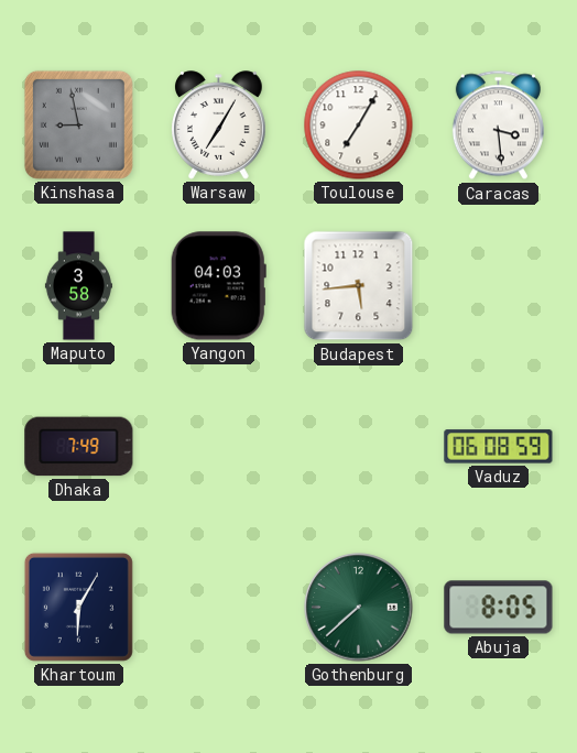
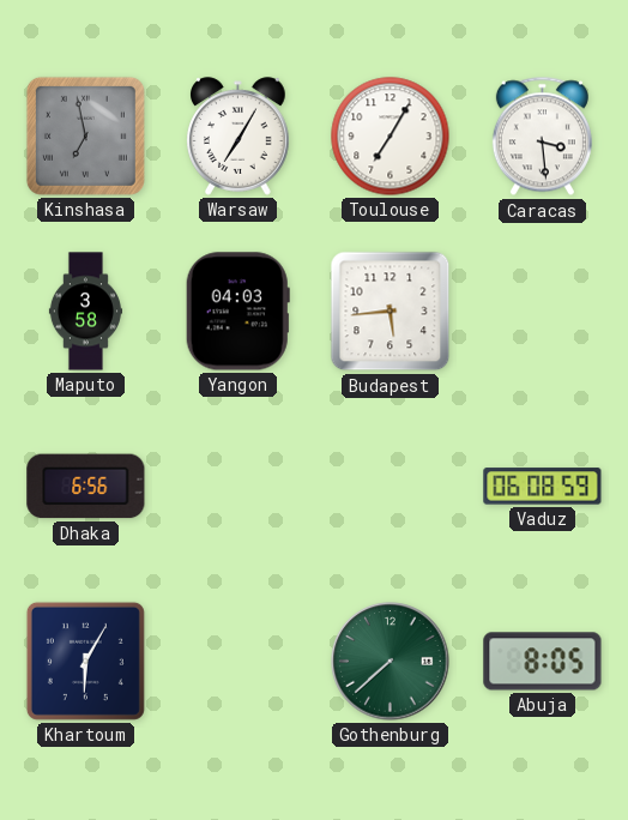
Kinshasa: 8:58 -> 6:58
Dhaka: 7:49 -> 6:56
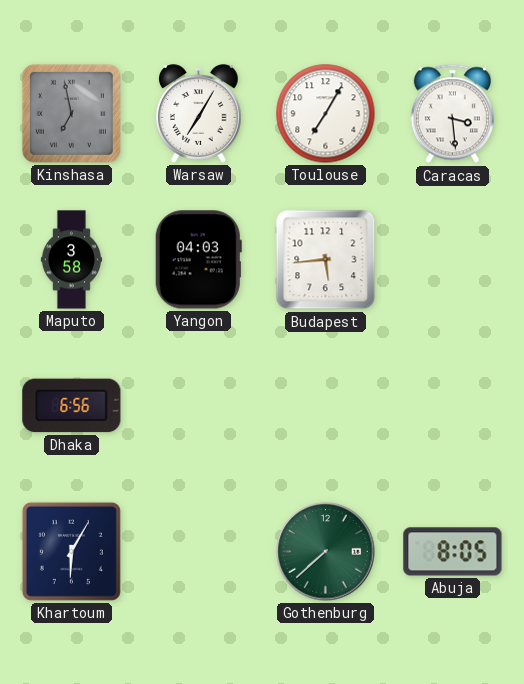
Vaduz: 06:08 -> none
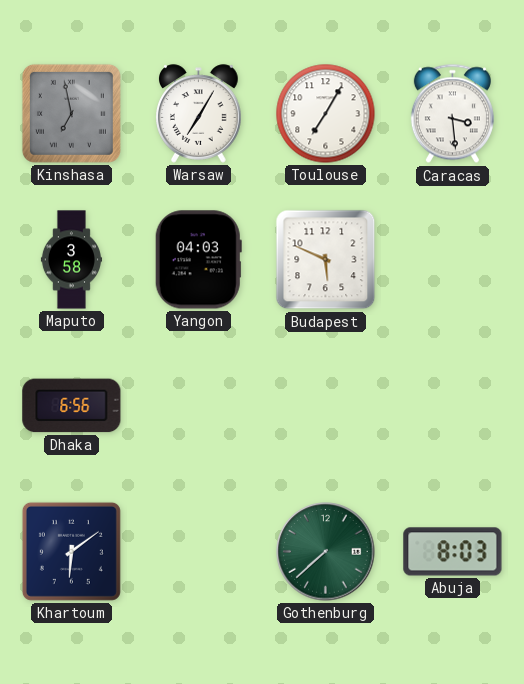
Budapest: 5:44 -> 5:49
Khartoum: 6:05 -> 6:09
Abuja: 8:05 -> 8:03
